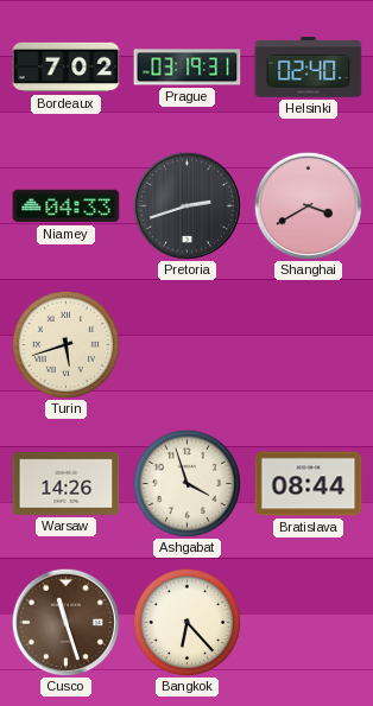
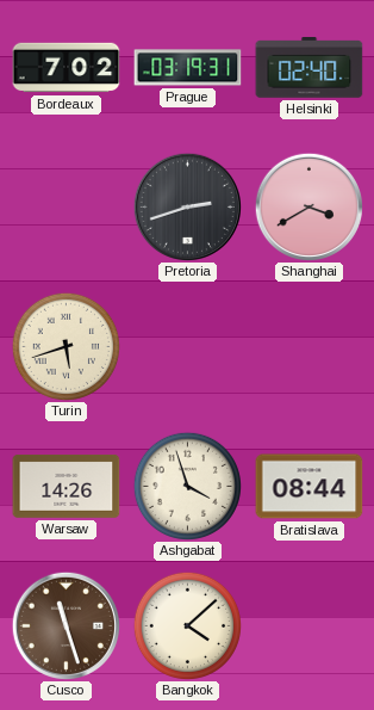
Niamey: 04:33 -> none
Bangkok: 6:23 -> 4:08
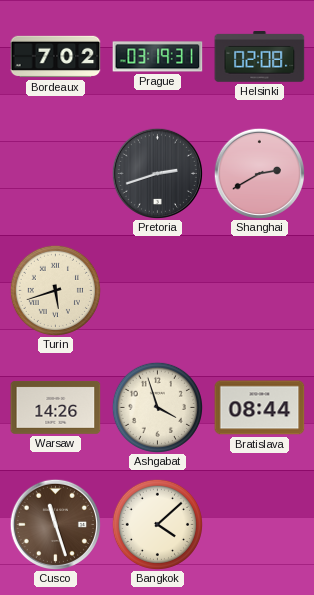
Helsinki: 02:40 -> 02:08
Shanghai: 3:40 -> 2:40
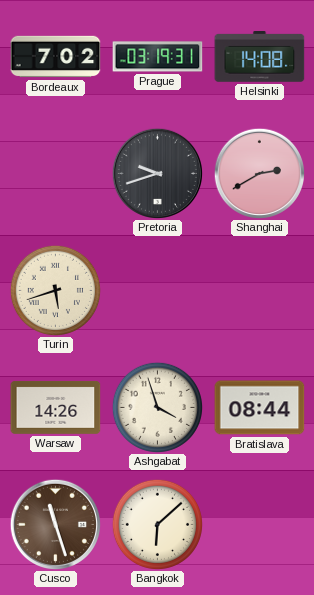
Helsinki: 02:08 -> 14:08
Pretoria: 2:42 -> 9:42
Bangkok: 4:08 -> 6:08
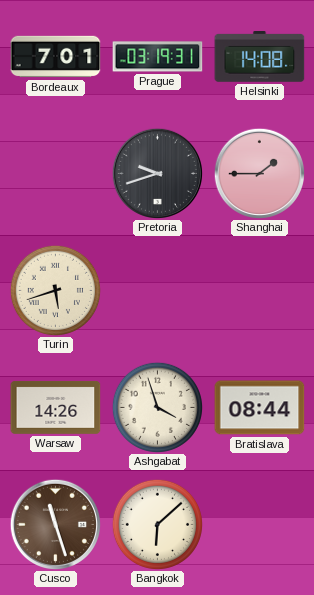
Bordeaux: 7:02 -> 7:01
Shanghai: 2:40 -> 1:45
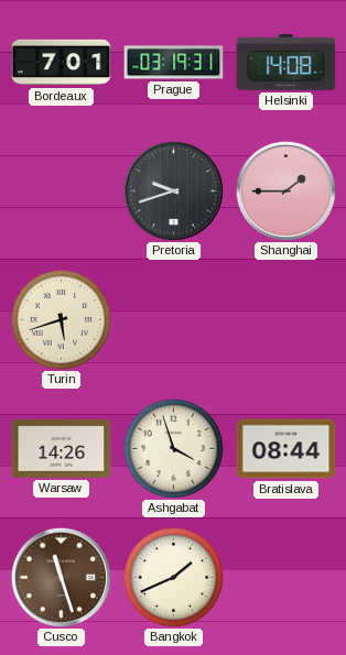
Bangkok: 6:08 -> 1:41
